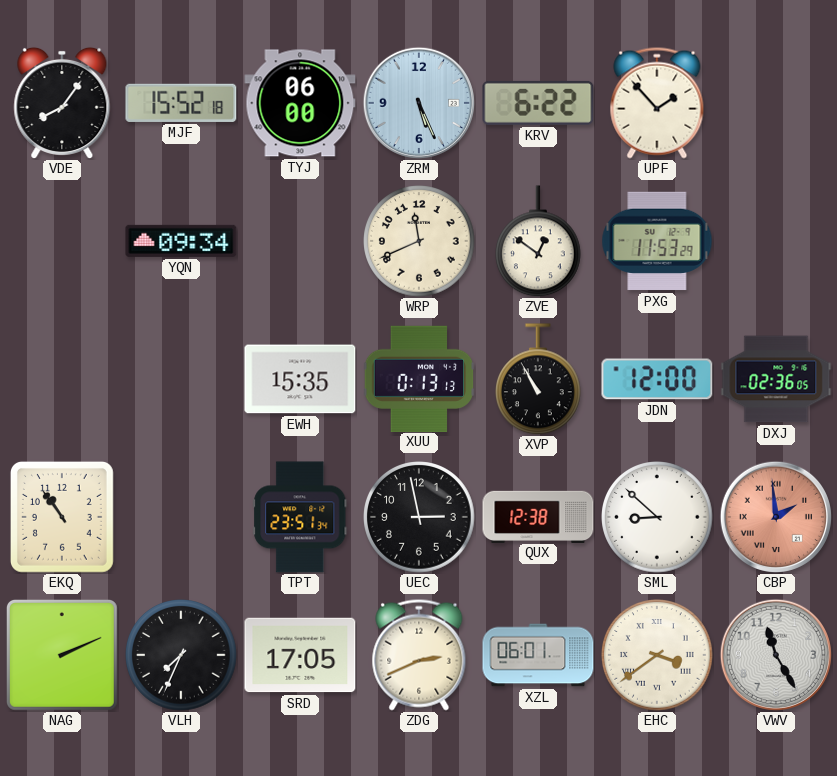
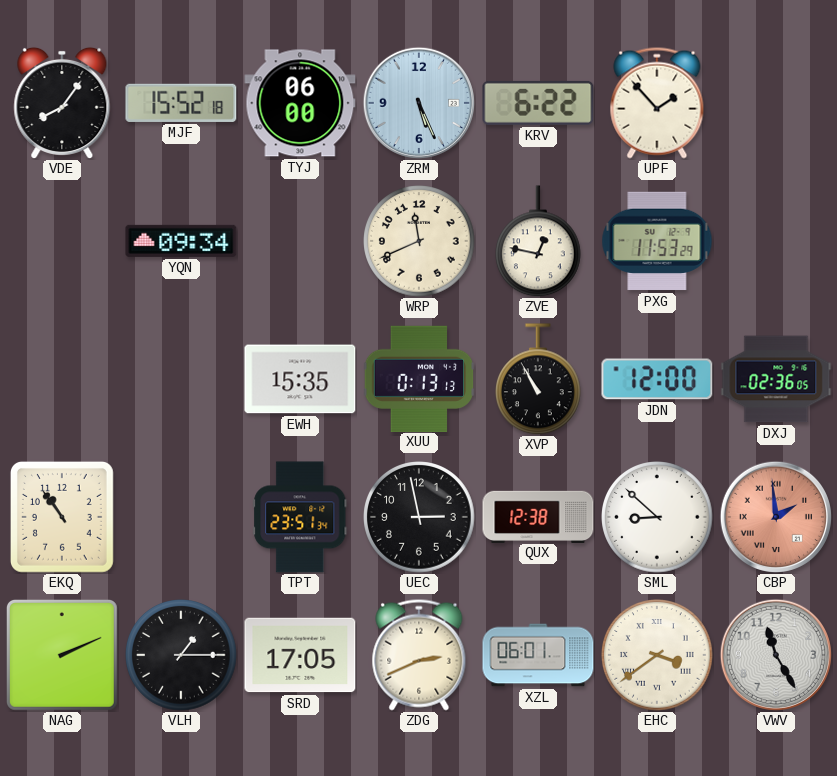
ZVE: 12:51 -> 12:47
VLH: 7:34 -> 1:15
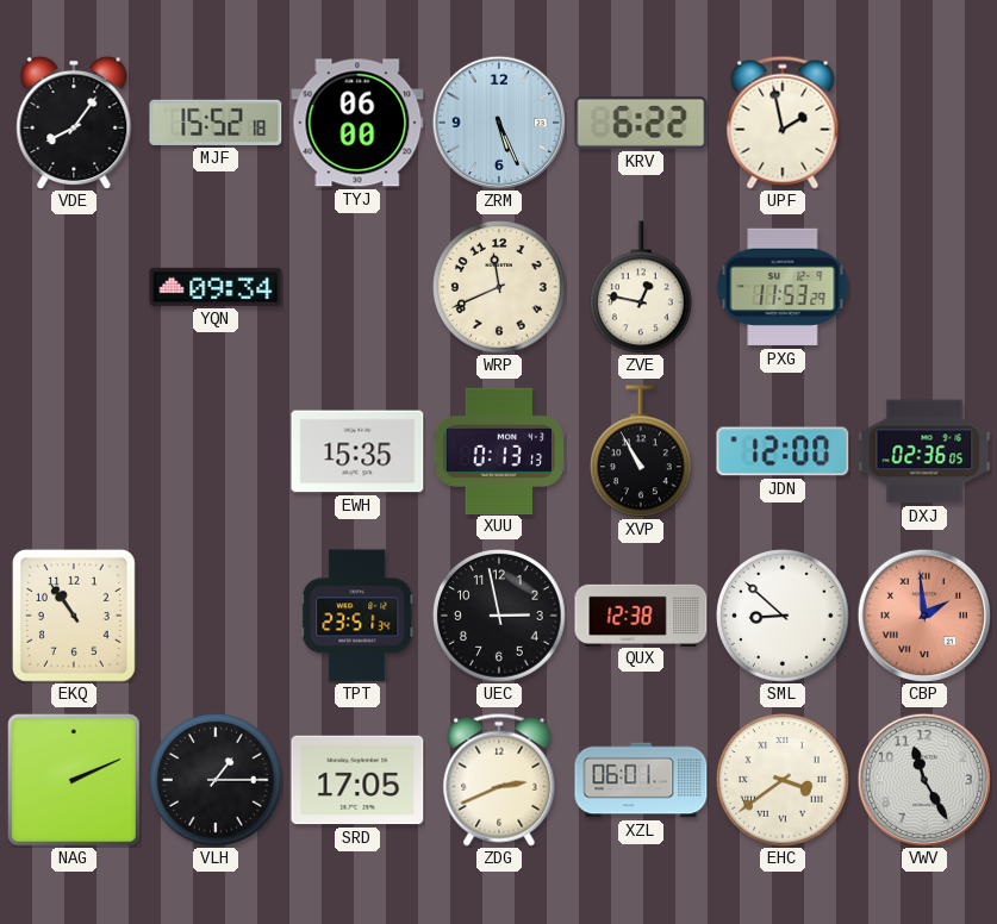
UPF: 1:53 -> 1:58
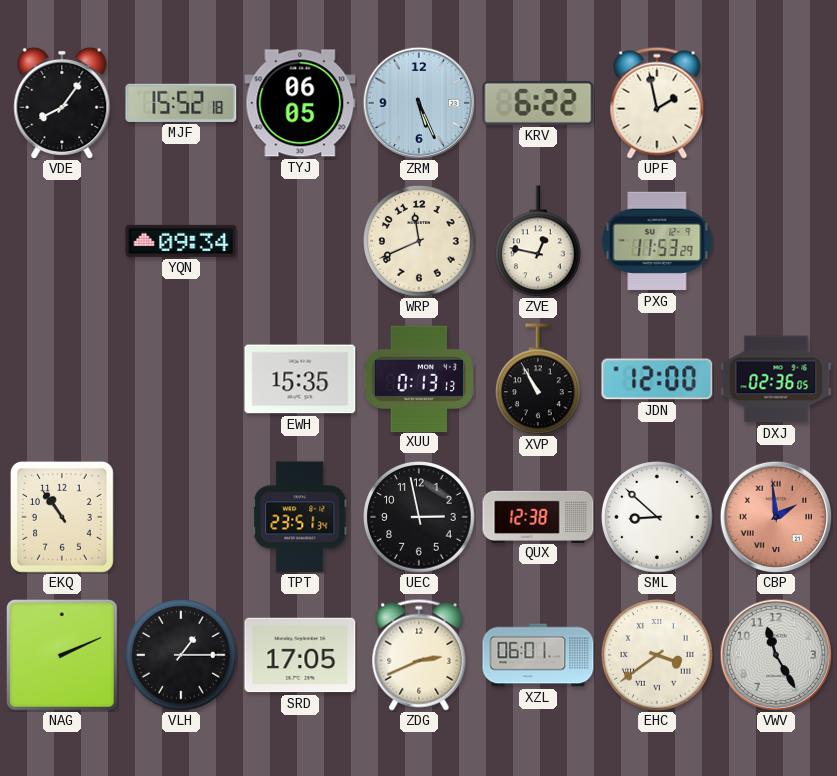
TYJ: 06:00 -> 06:05
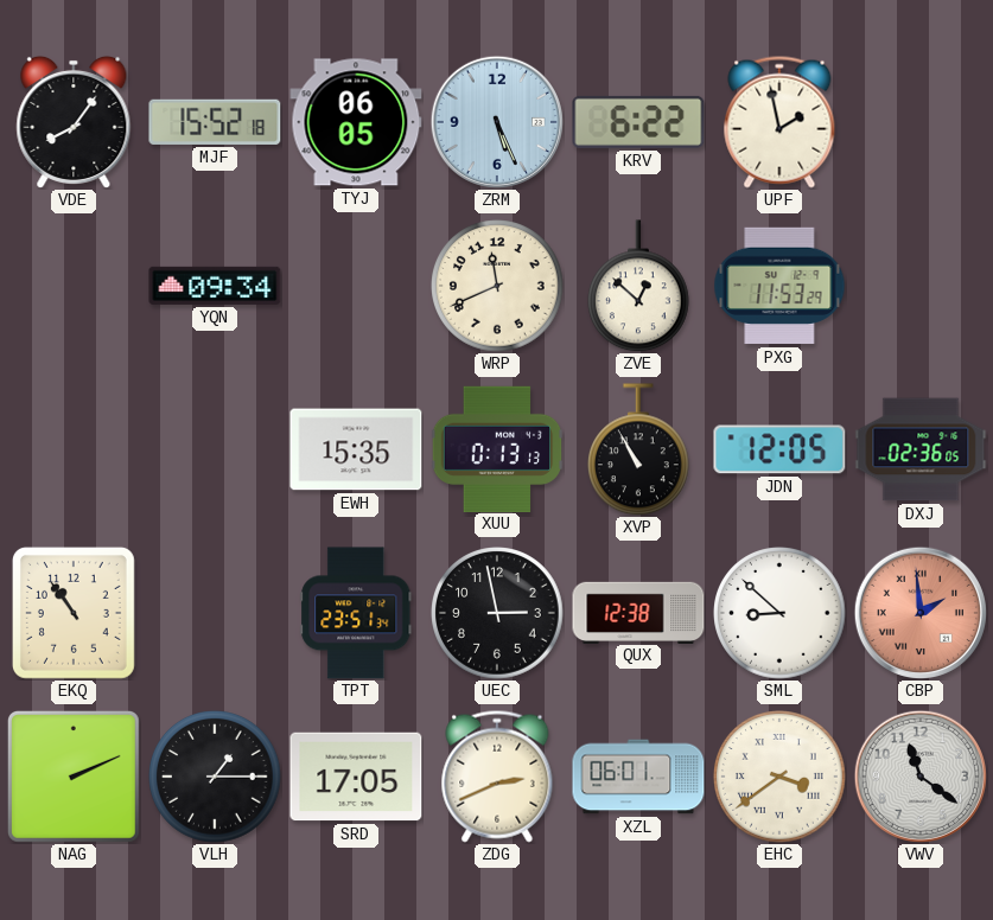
ZVE: 12:47 -> 12:52
JDN: 12:00 -> 12:05
VWV: 11:25 -> 11:21
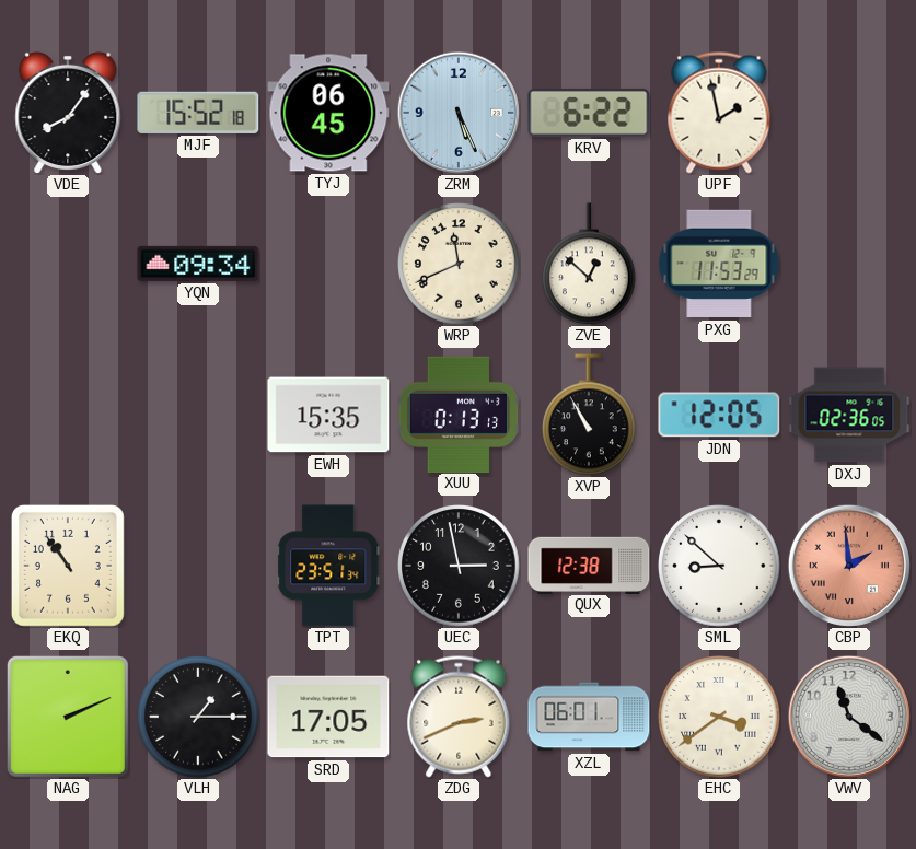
TYJ: 06:05 -> 06:45
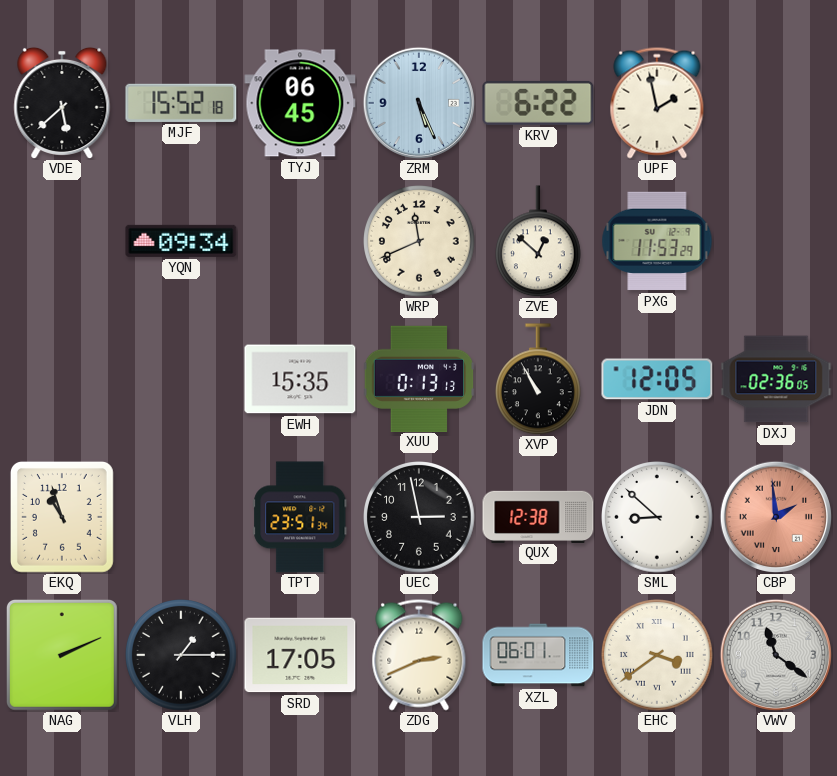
VDE: 8:06 -> 5:38
EKQ: 10:54 -> 10:57
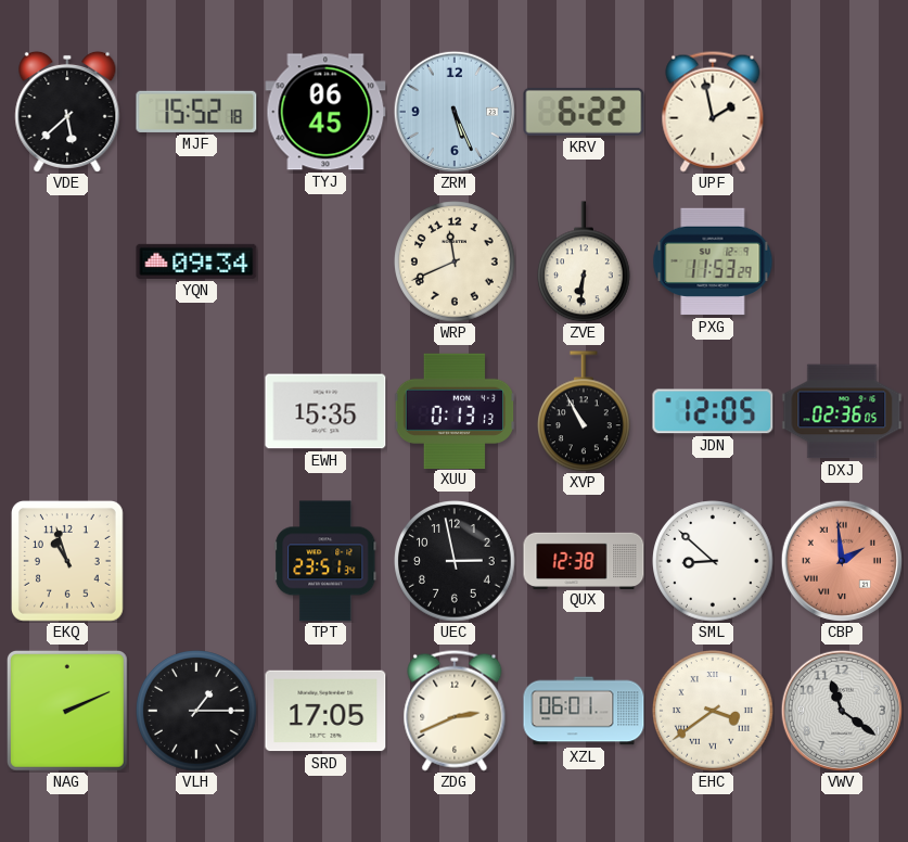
ZVE: 12:52 -> 6:31
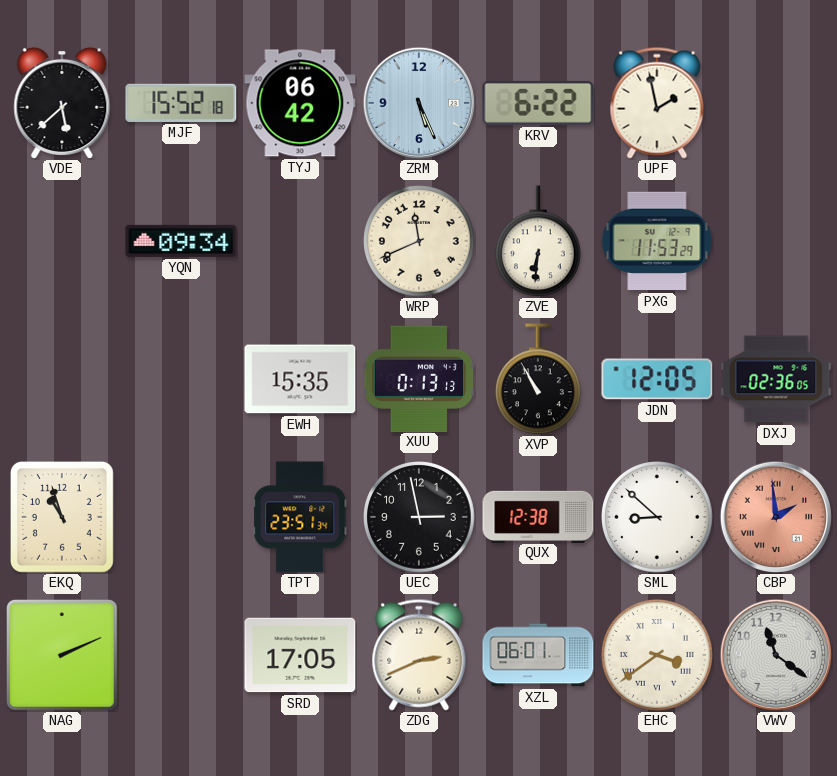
TYJ: 06:45 -> 06:42
VLH: 1:15 -> none
